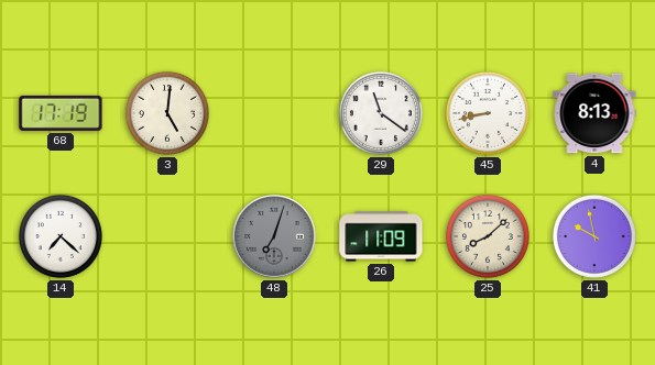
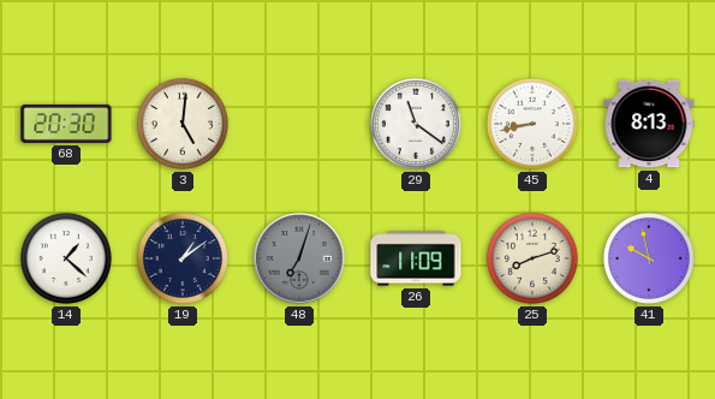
68: 17:19 -> 20:30
14: 7:22 -> 1:22
19: none -> 1:09
25: 8:08 -> 8:12
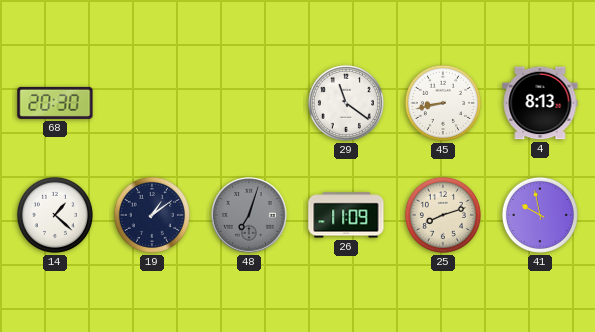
3: 5:01 -> none
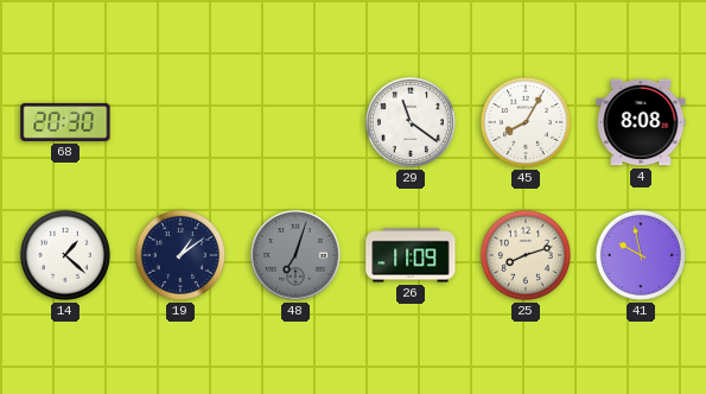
45: 8:43 -> 8:05
4: 8:13 -> 8:08
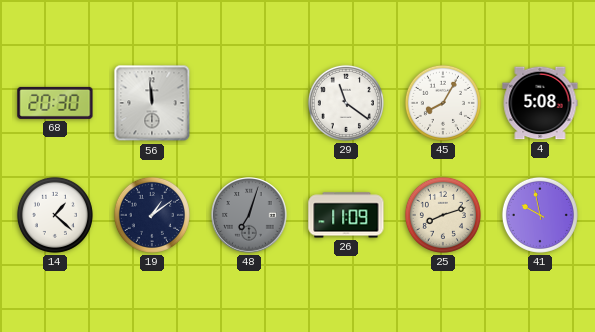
56: none -> 11:59
4: 8:08 -> 5:08
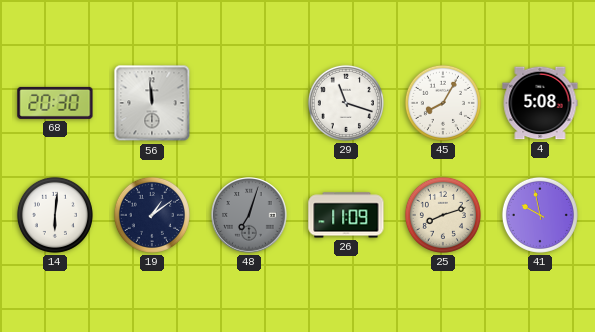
29: 11:21 -> 11:18
14: 1:22 -> 6:01
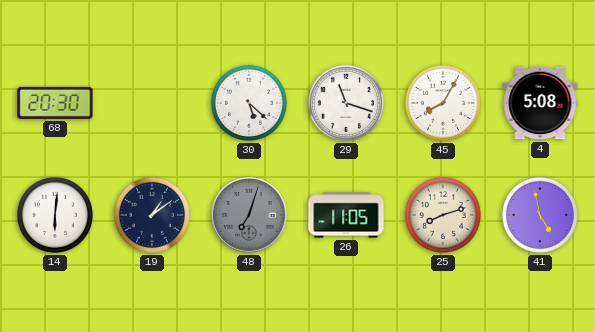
56: 11:59 -> none
30: none -> 5:22
26: 11:09 -> 11:05
41: 9:58 -> 4:58
